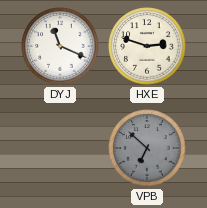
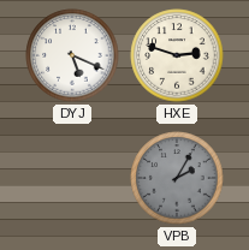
DYJ: 11:19 -> 5:19
VPB: 6:52 -> 2:05
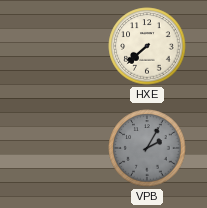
DYJ: 5:19 -> none
HXE: 2:48 -> 7:38
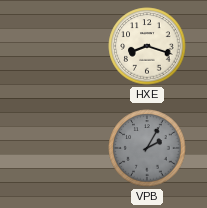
HXE: 7:38 -> 8:18
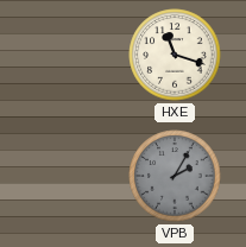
HXE: 8:18 -> 11:18
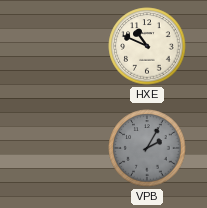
HXE: 11:18 -> 10:49
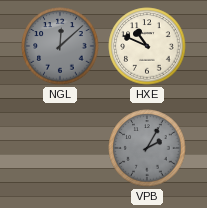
NGL: none -> 12:08
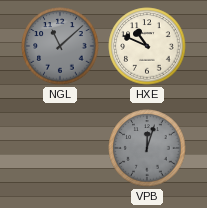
NGL: 12:08 -> 11:08
VPB: 2:05 -> 12:03
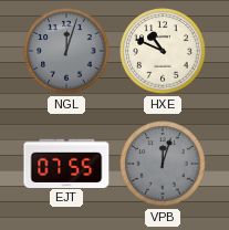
NGL: 11:08 -> 12:03
EJT: none -> 07:55
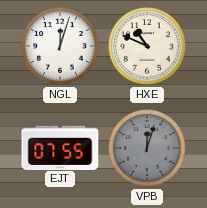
NGL dial: grey -> white
